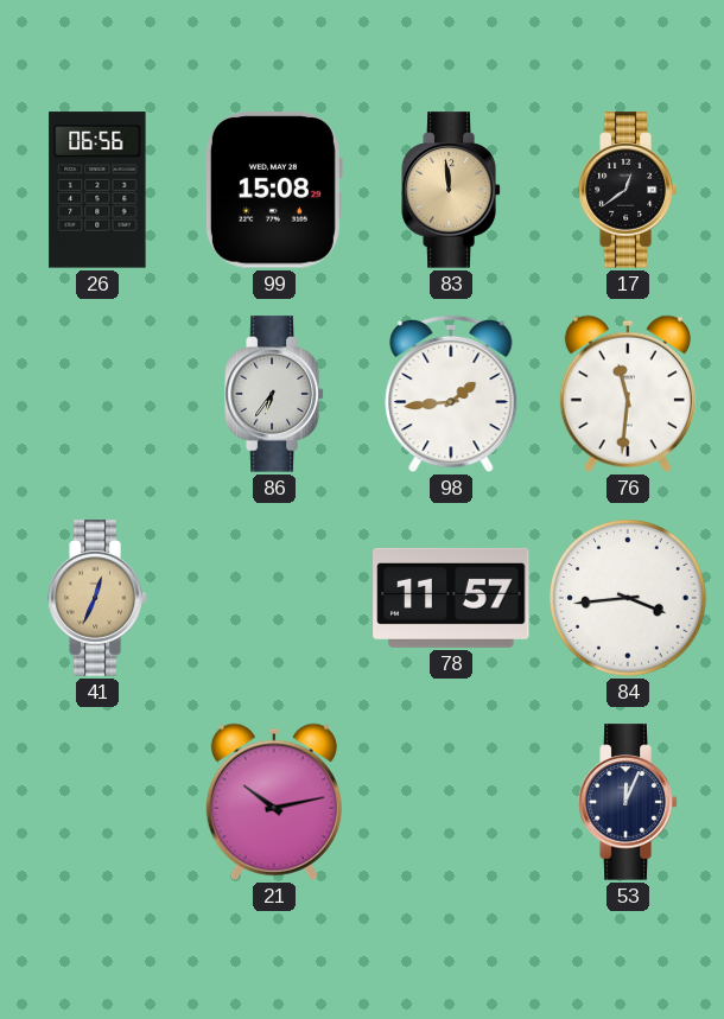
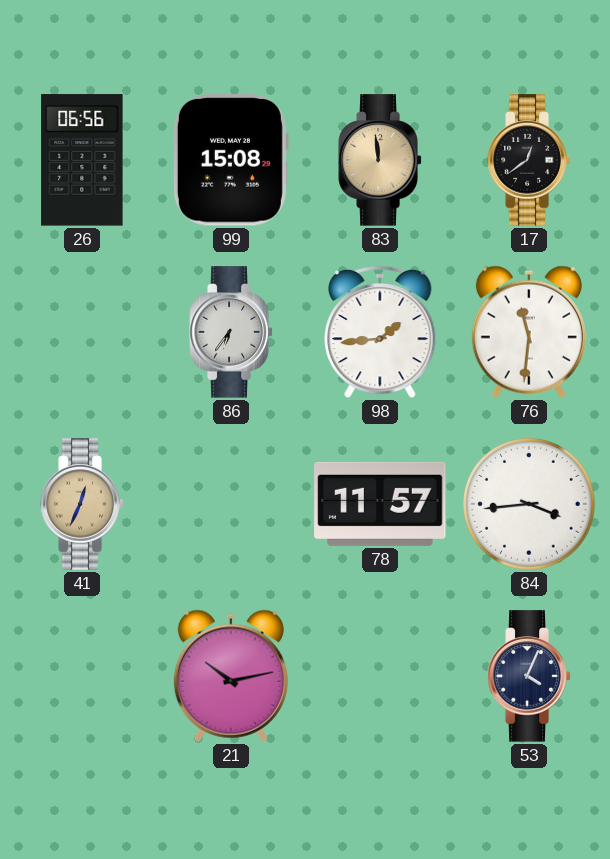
53: 12:04 -> 4:04
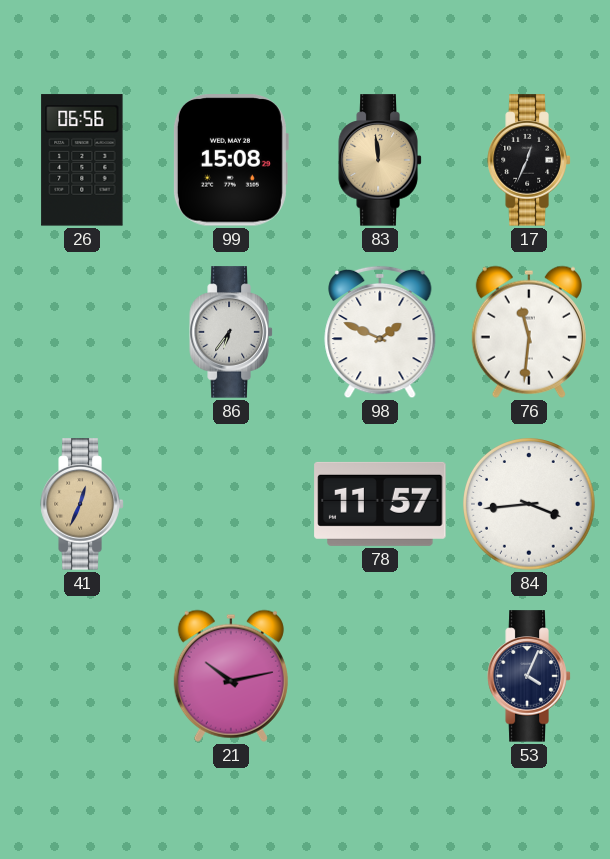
17: 12:39 -> 12:34
98: 1:44 -> 1:49
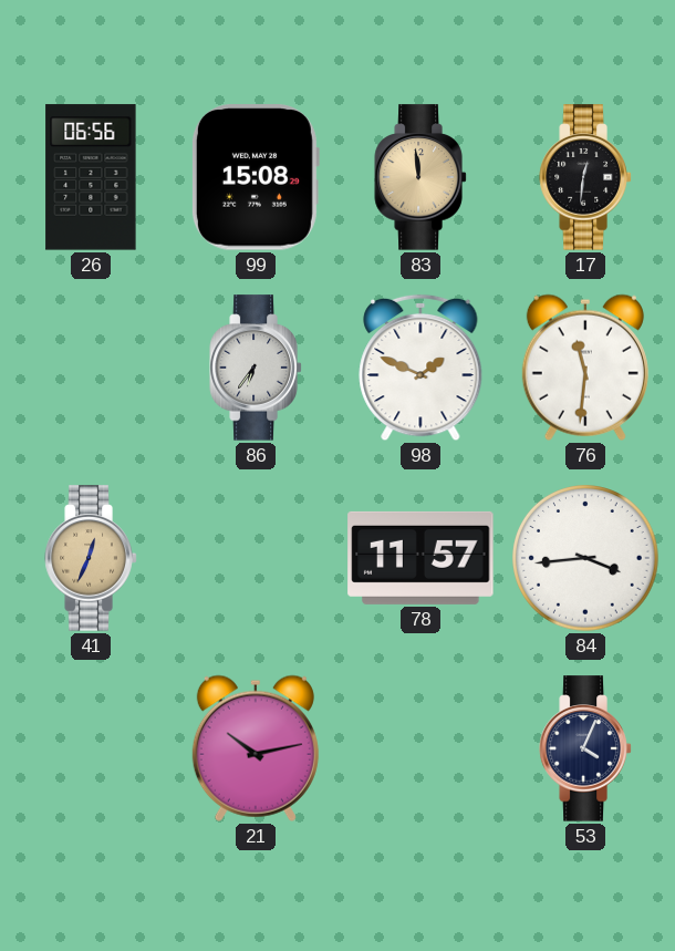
17: 12:34 -> 12:31
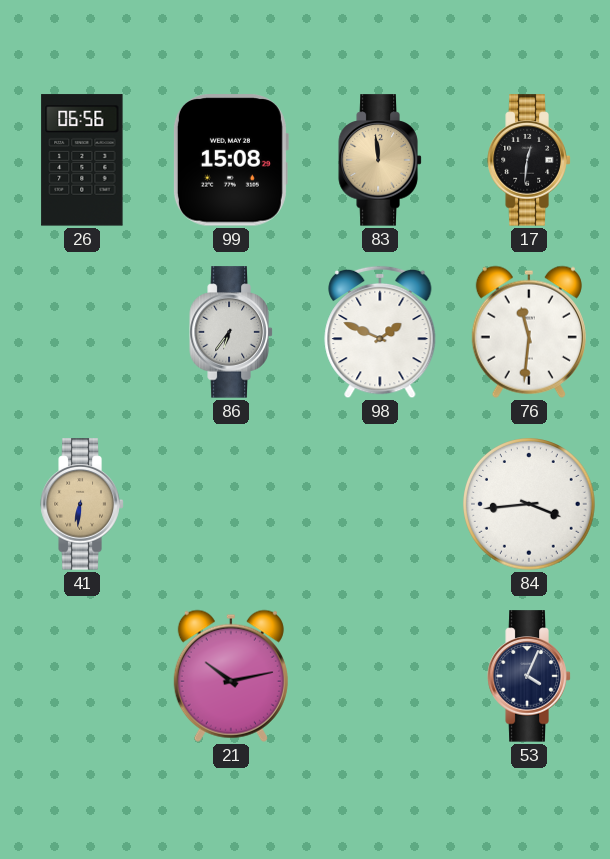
41: 12:34 -> 6:31
78: 11:57 -> none
